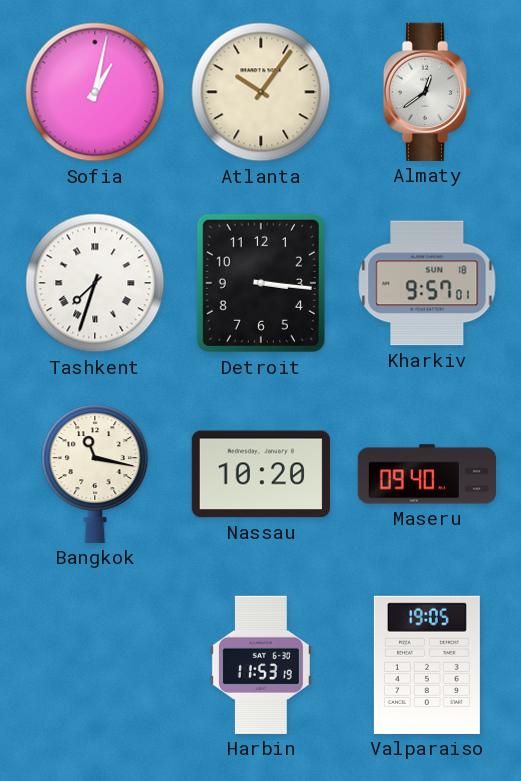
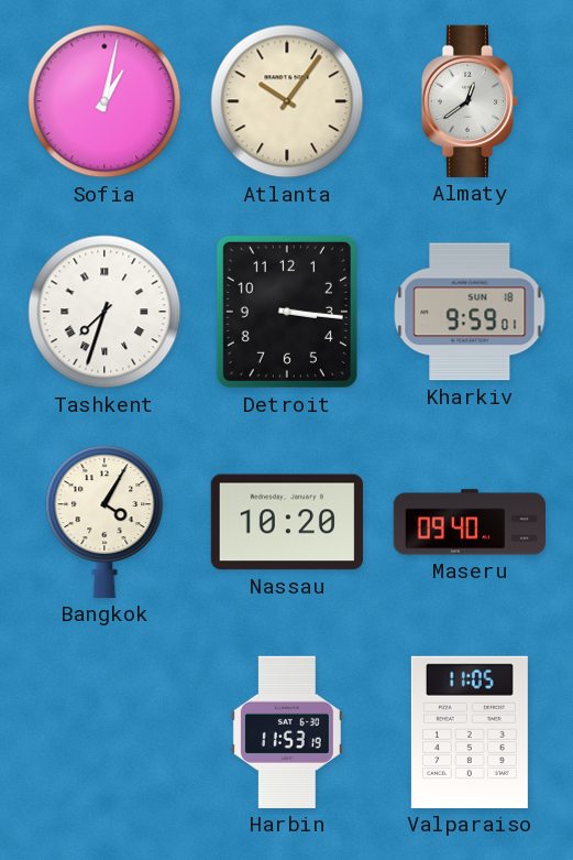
Kharkiv: 9:57 -> 9:59
Bangkok: 11:17 -> 4:05
Valparaiso: 19:05 -> 11:05
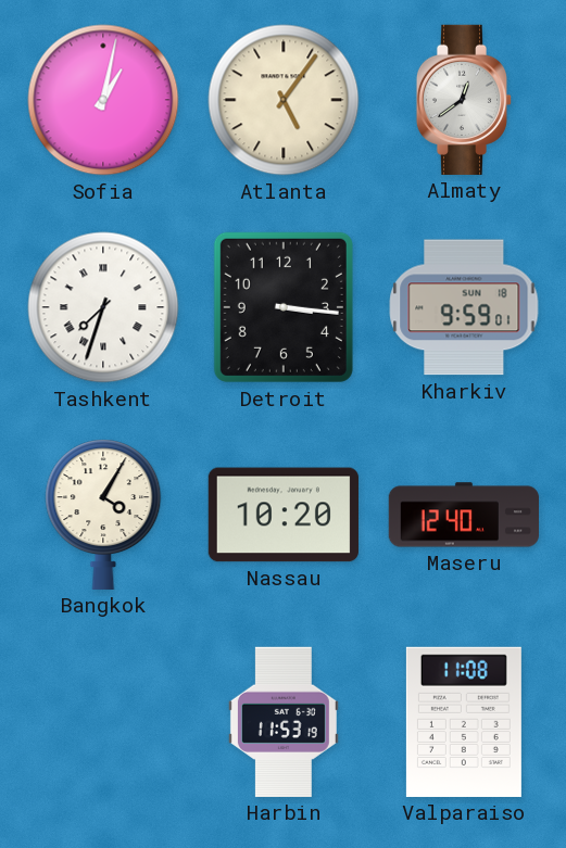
Atlanta: 10:06 -> 5:06
Maseru: 09:40 -> 12:40
Valparaiso: 11:05 -> 11:08
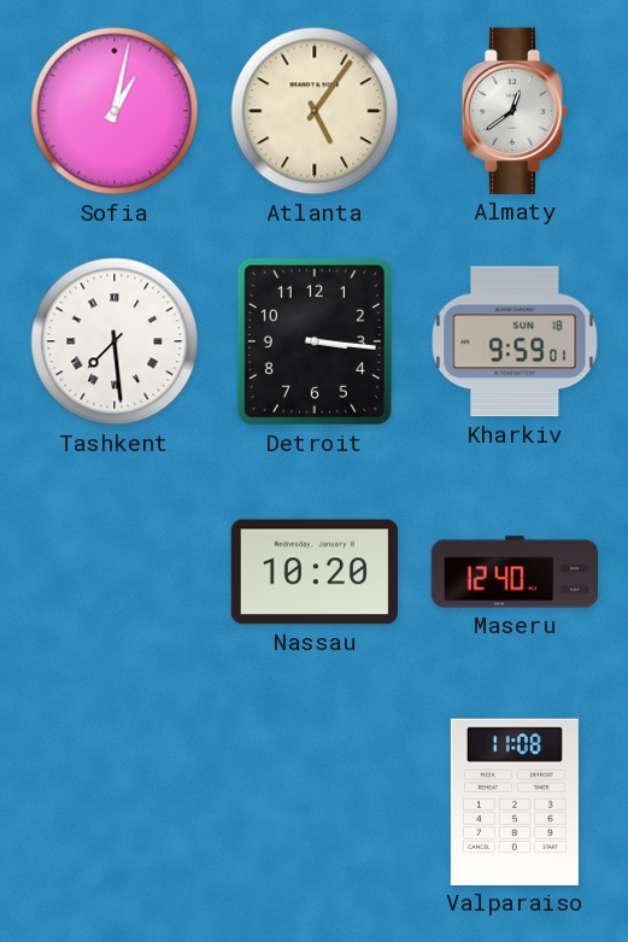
Tashkent: 7:33 -> 7:29
Bangkok: 4:05 -> none
Harbin: 11:53 -> none
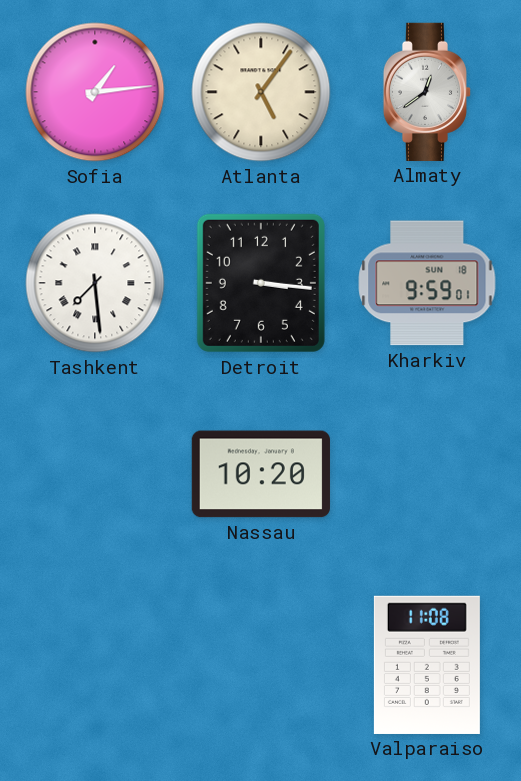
Sofia: 1:02 -> 1:14
Maseru: 12:40 -> none
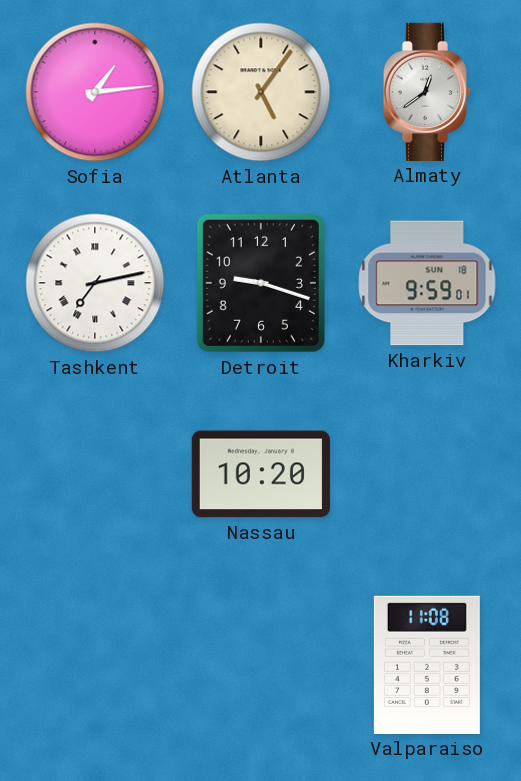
Tashkent: 7:29 -> 7:13
Detroit: 3:16 -> 9:18
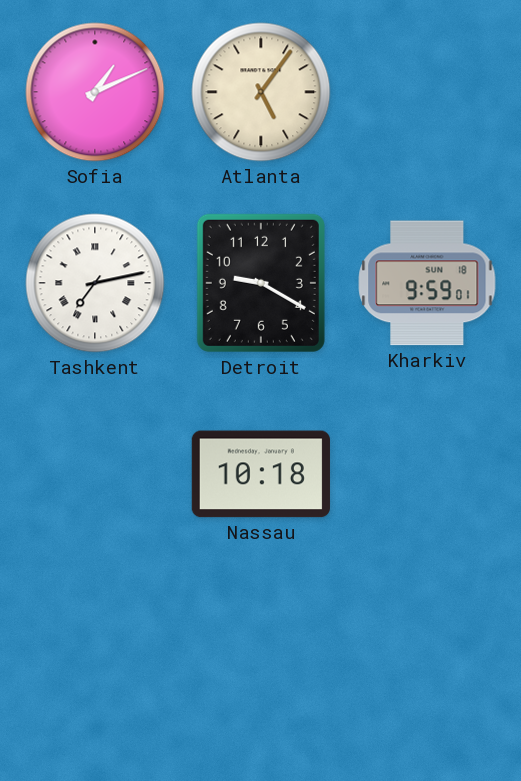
Sofia: 1:14 -> 1:11
Almaty: 12:39 -> none
Detroit: 9:18 -> 9:20
Nassau: 10:20 -> 10:18
Valparaiso: 11:08 -> none
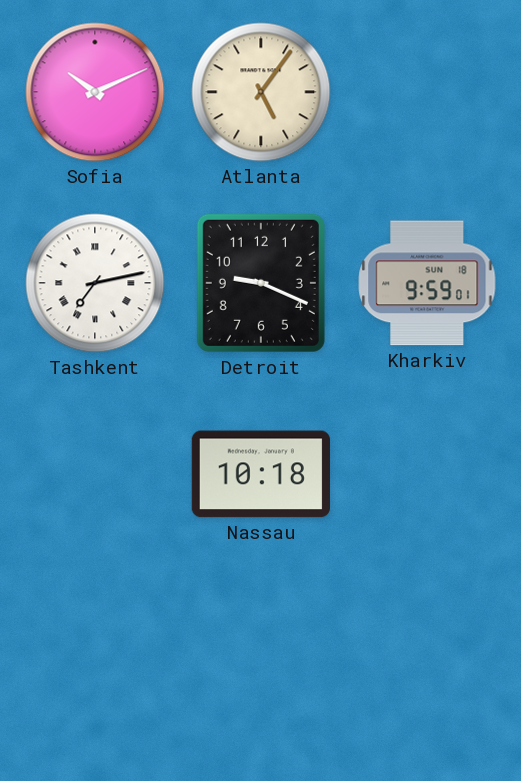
Sofia: 1:11 -> 10:11
Detroit: 9:20 -> 9:19
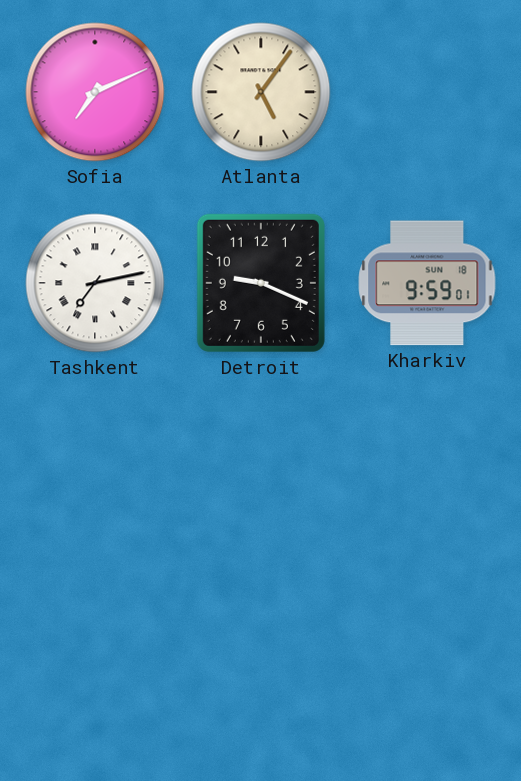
Sofia: 10:11 -> 7:11
Nassau: 10:18 -> none
